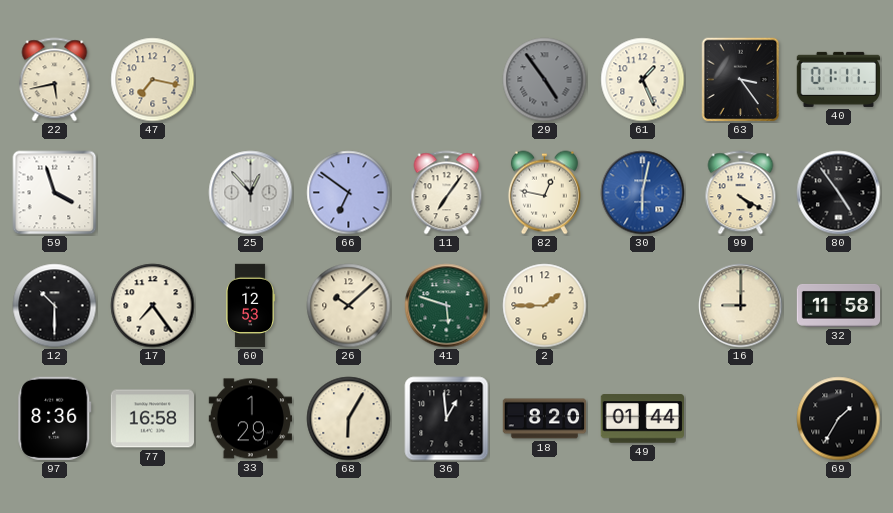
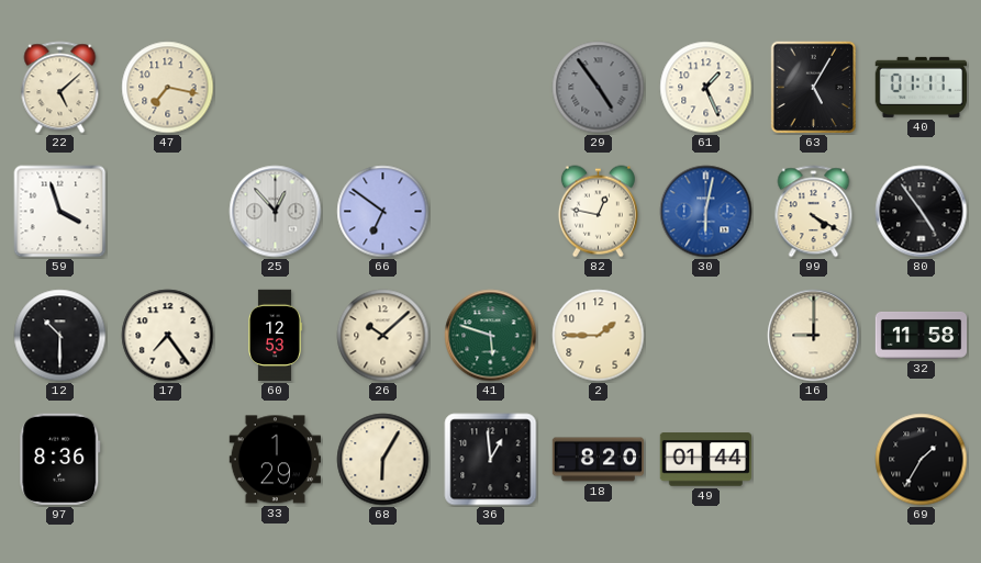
22: 5:43 -> 5:08
63: 3:24 -> 5:05
11: 7:06 -> none
77: 16:58 -> none
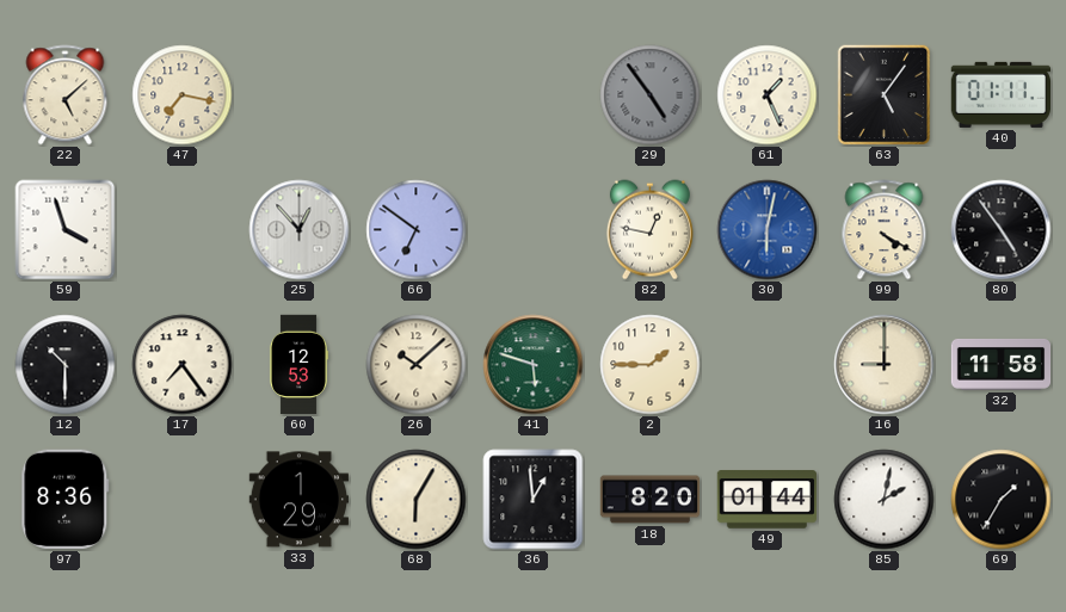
63: 5:05 -> 5:06
85: none -> 2:02
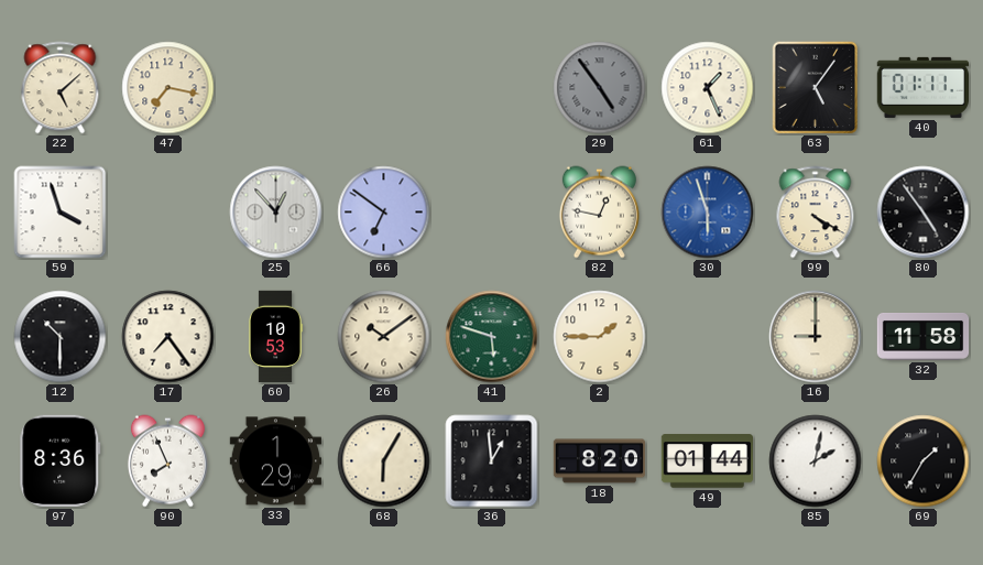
30: 6:02 -> 5:57
60: 12:53 -> 10:53
26: 10:08 -> 10:09
90: none -> 7:56
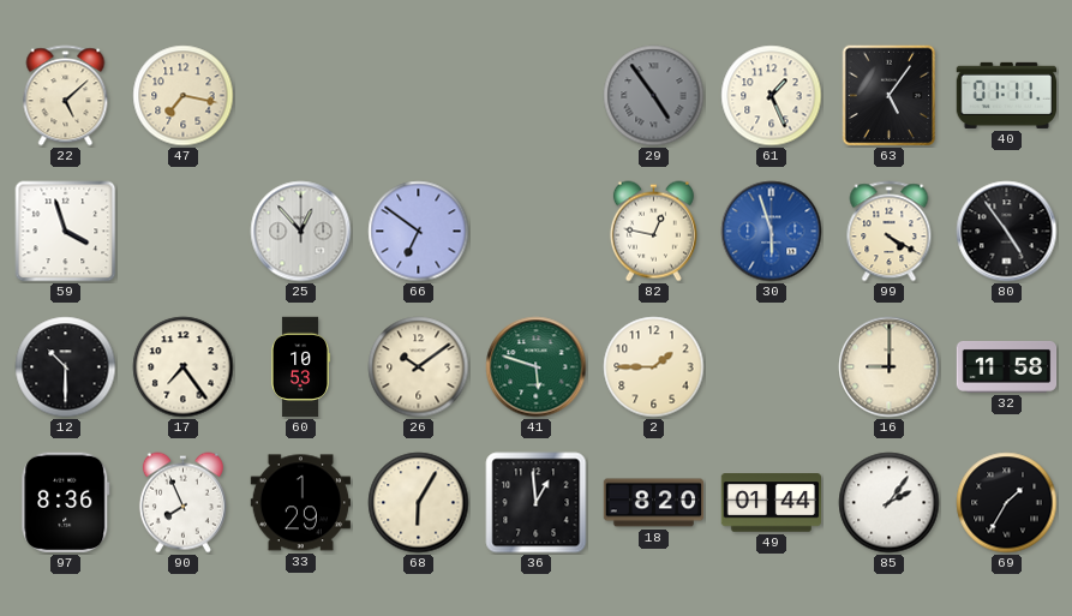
85: 2:02 -> 2:06
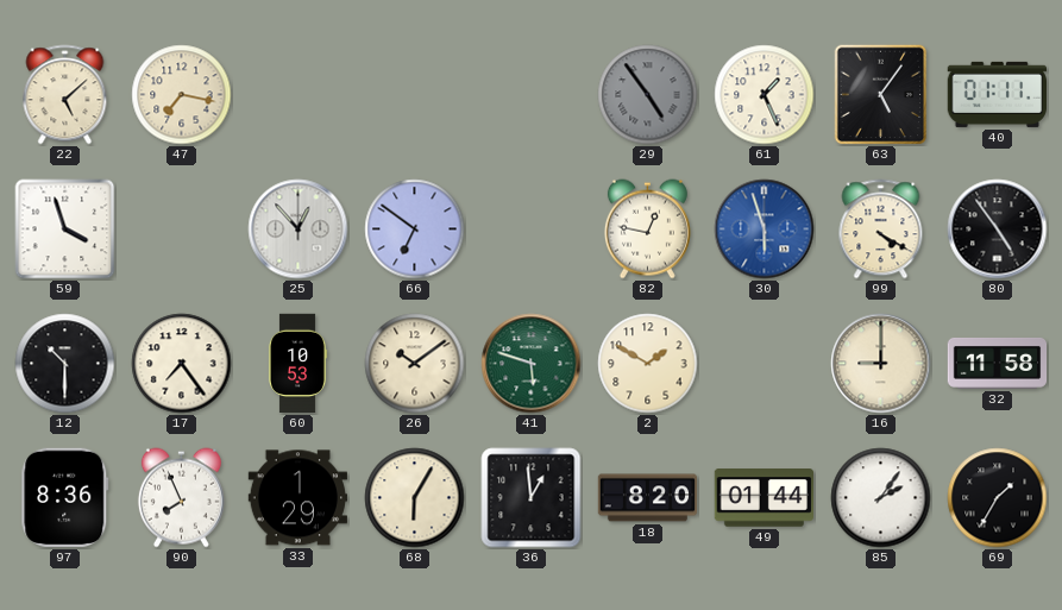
2: 1:45 -> 1:50
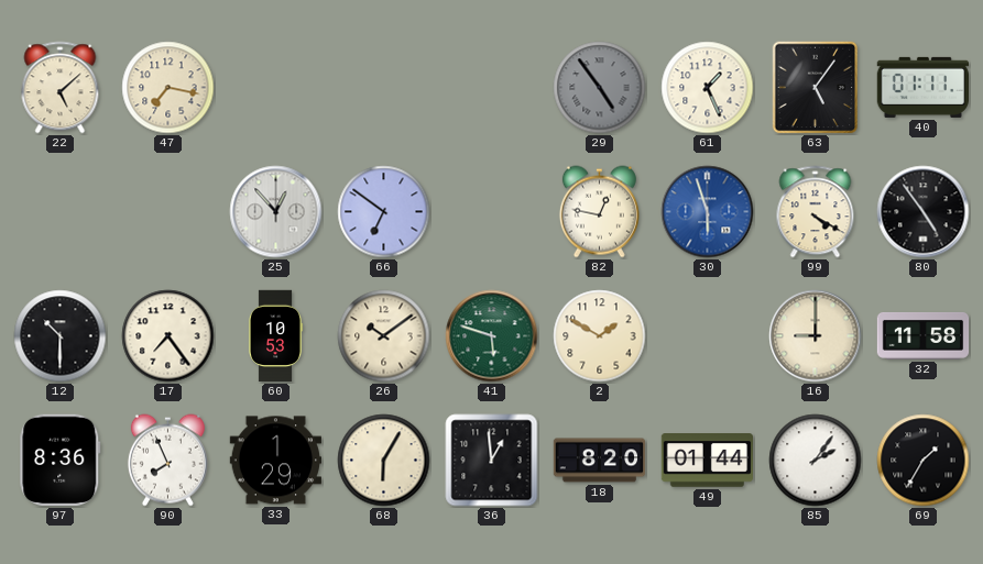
59: 3:57 -> none
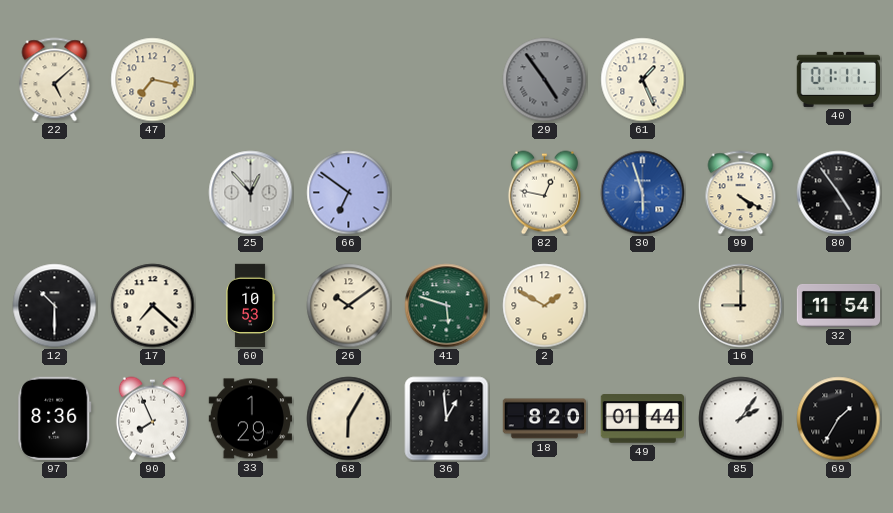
63: 5:06 -> none
17: 7:24 -> 7:22
32: 11:58 -> 11:54
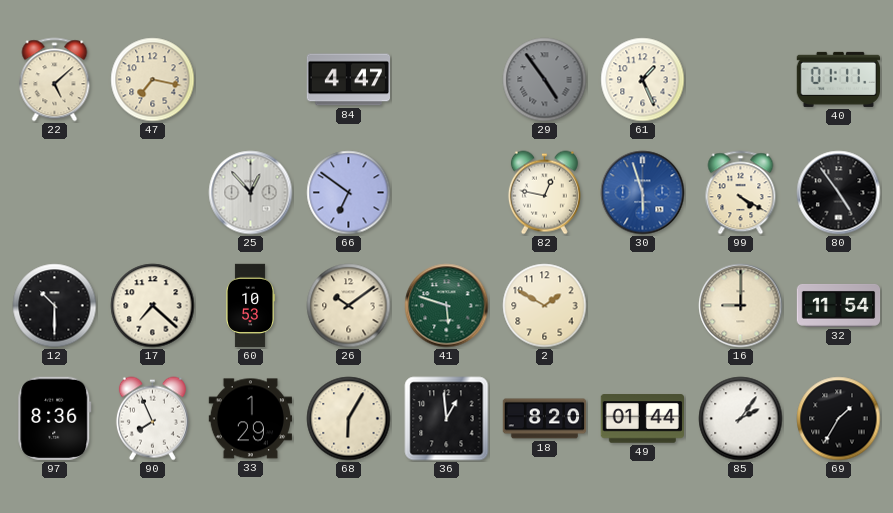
84: none -> 4:47
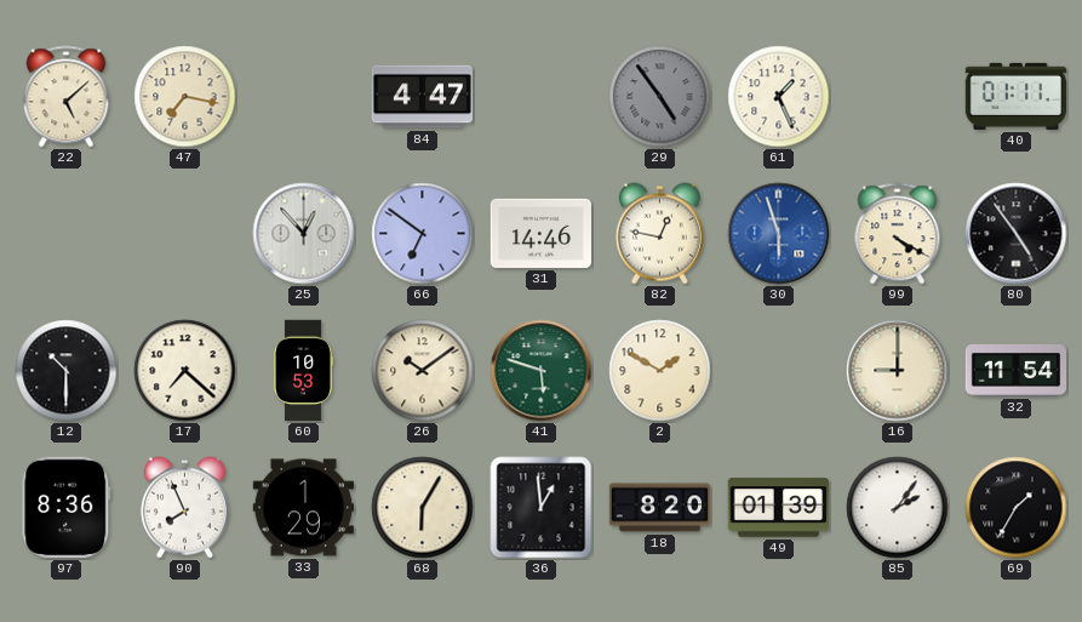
31: none -> 14:46
49: 01:44 -> 01:39
